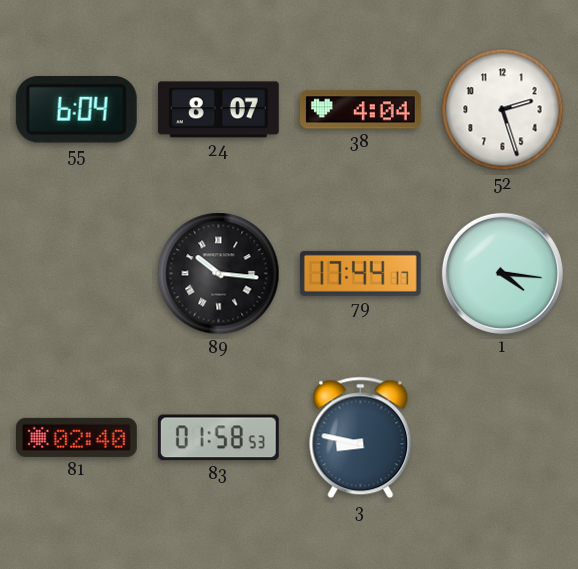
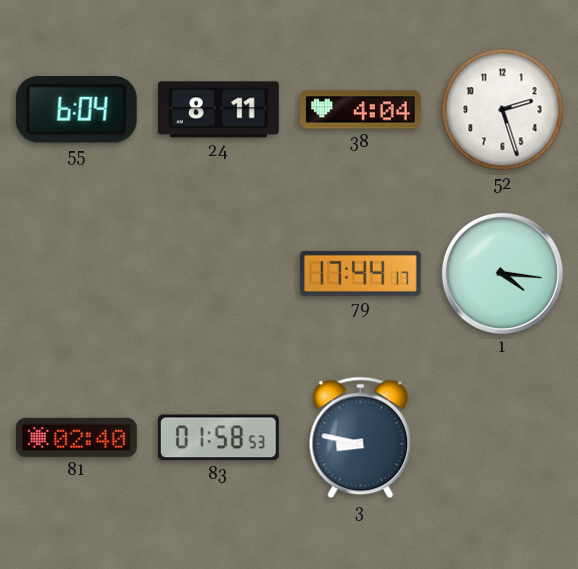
24: 8:07 -> 8:11
89: 10:16 -> none
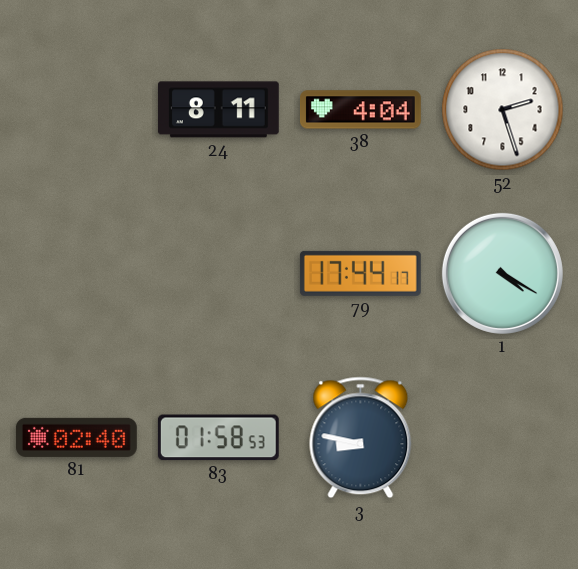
55: 6:04 -> none
1: 4:16 -> 4:20
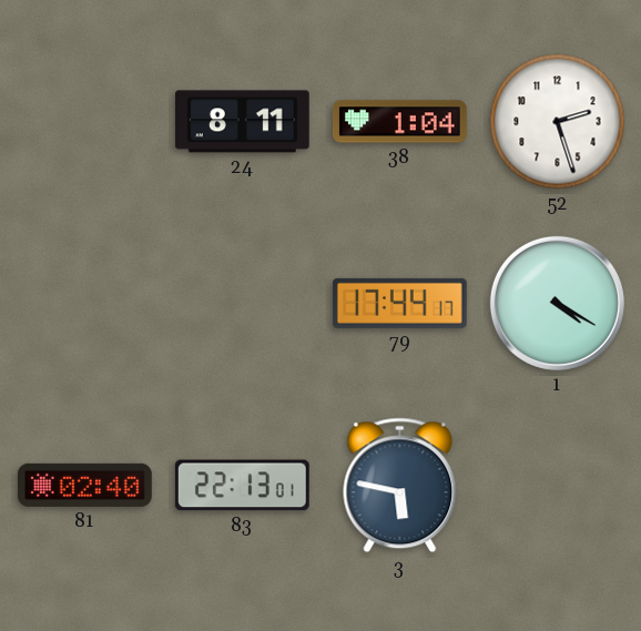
38: 4:04 -> 1:04
83: 01:58 -> 22:13
3: 8:47 -> 5:47
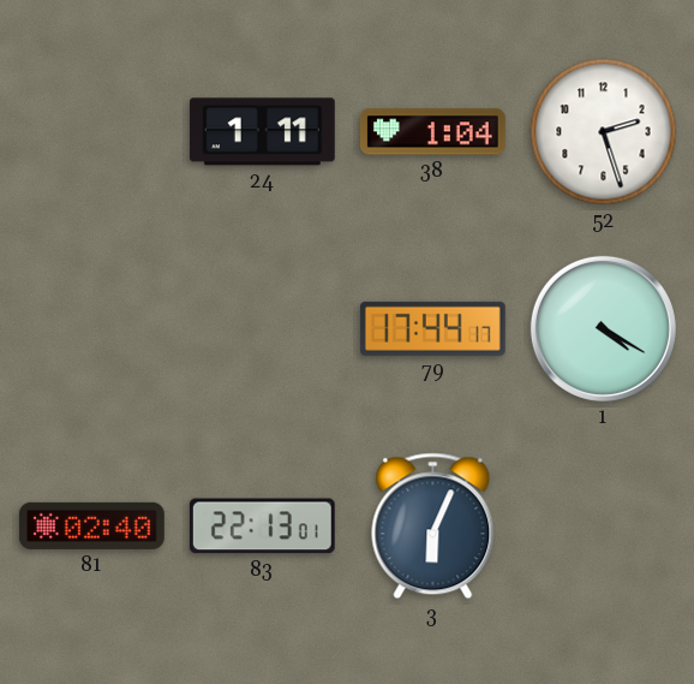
24: 8:11 -> 1:11
3: 5:47 -> 6:04
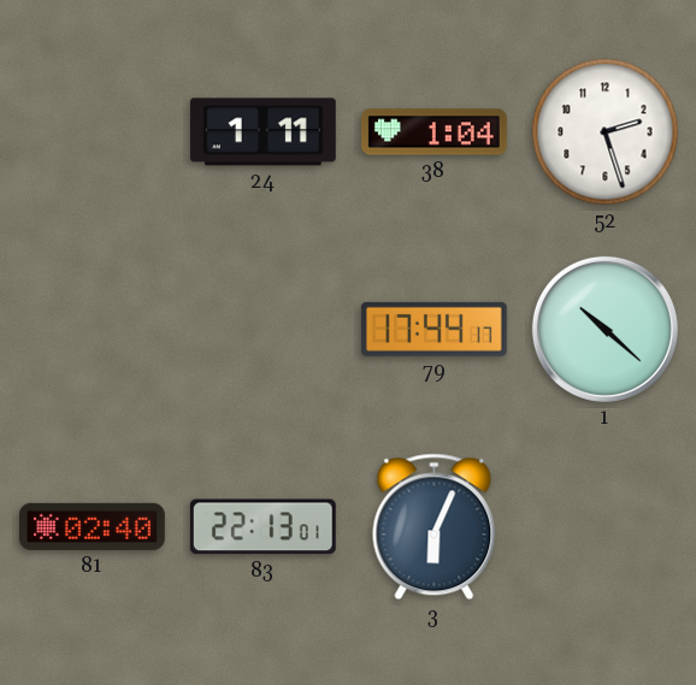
1: 4:20 -> 10:22
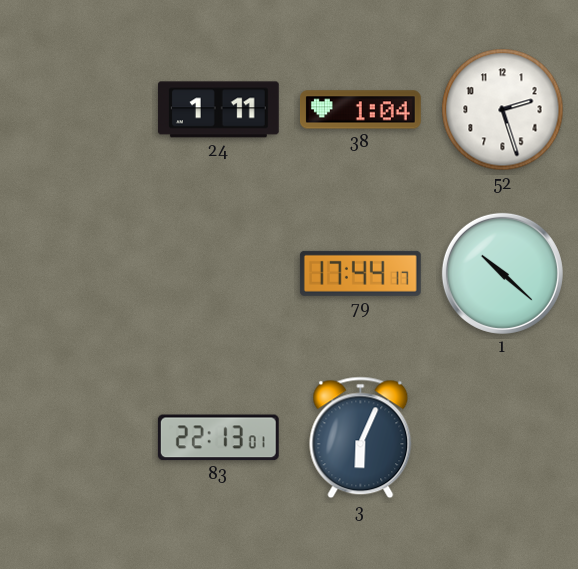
81: 02:40 -> none
